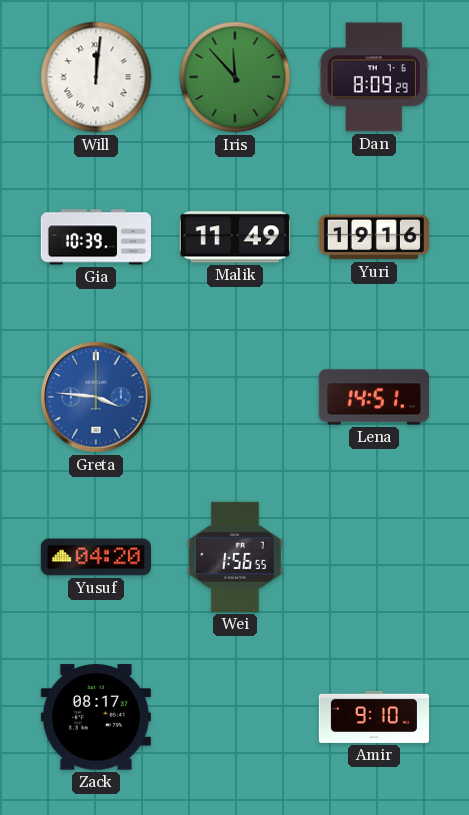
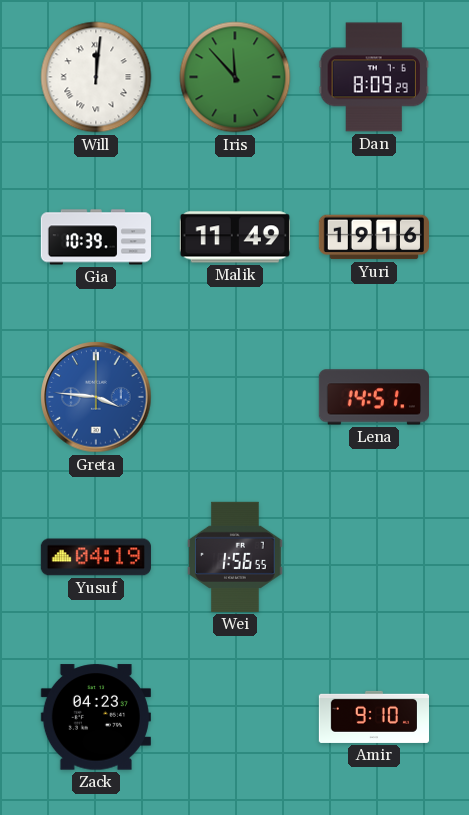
Yusuf: 04:20 -> 04:19
Zack: 08:17 -> 04:23
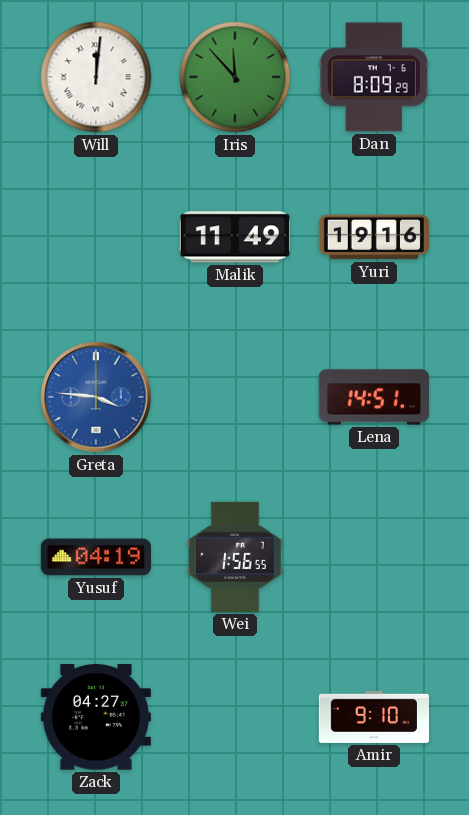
Gia: 10:39 -> none
Zack: 04:23 -> 04:27
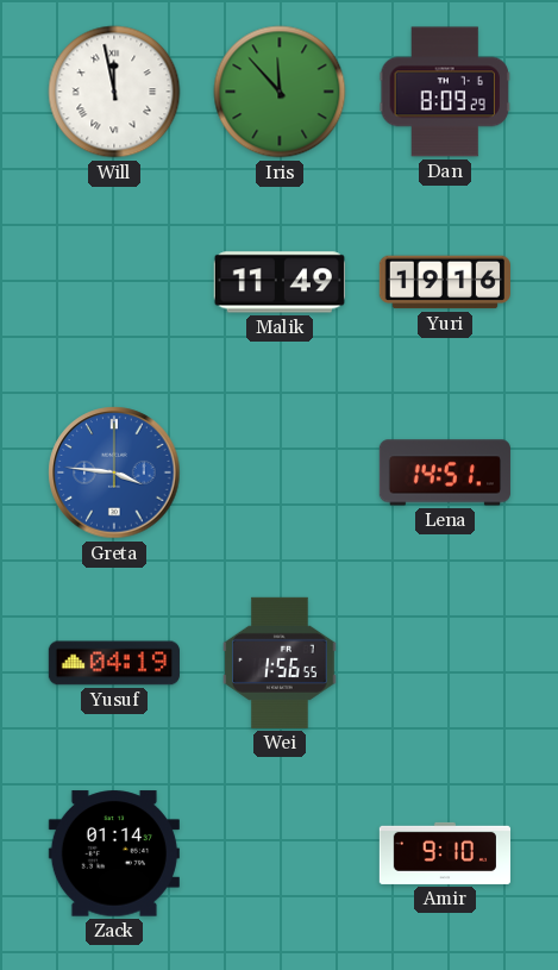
Will: 12:01 -> 11:58
Zack: 04:27 -> 01:14
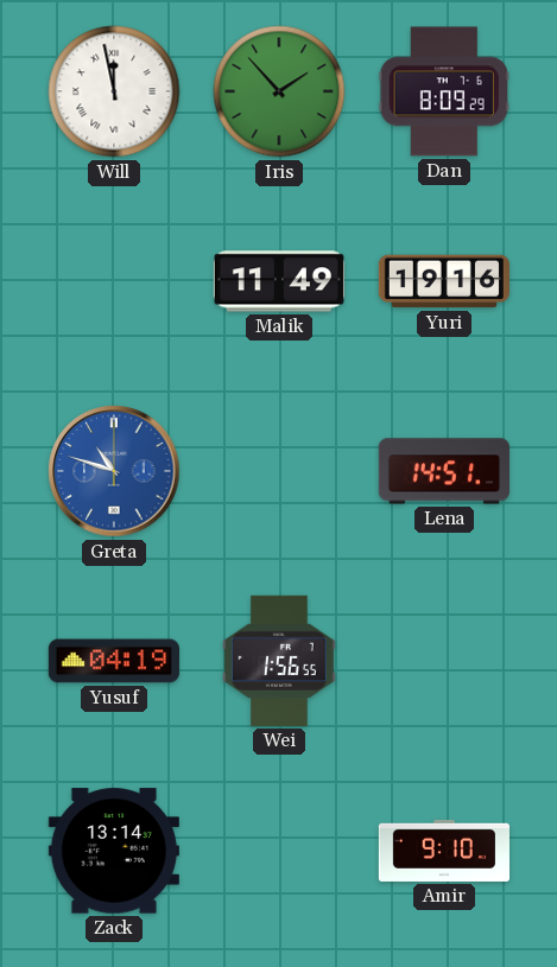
Iris: 11:53 -> 1:53
Greta: 3:46 -> 10:48
Zack: 01:14 -> 13:14
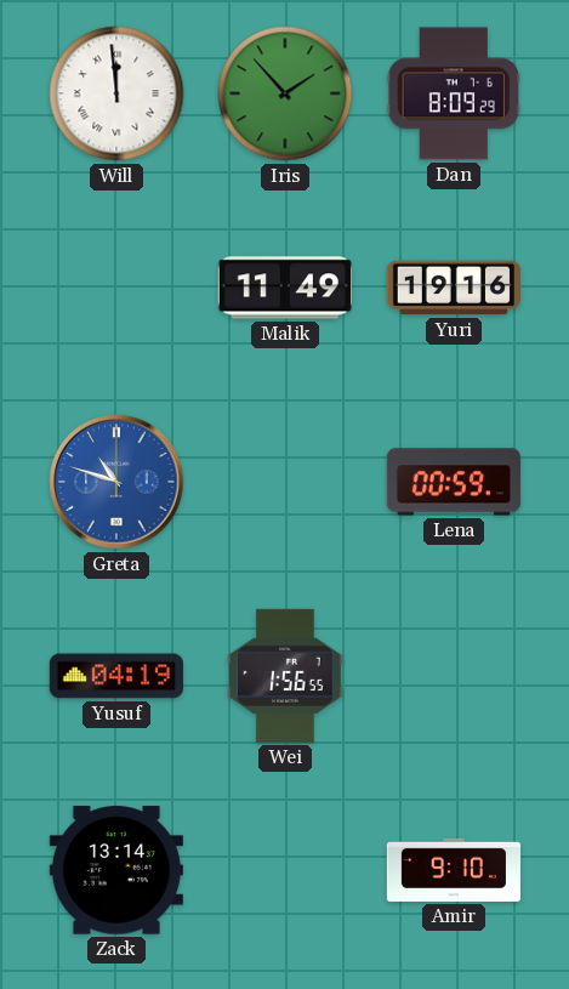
Will: 11:58 -> 11:59
Lena: 14:51 -> 00:59
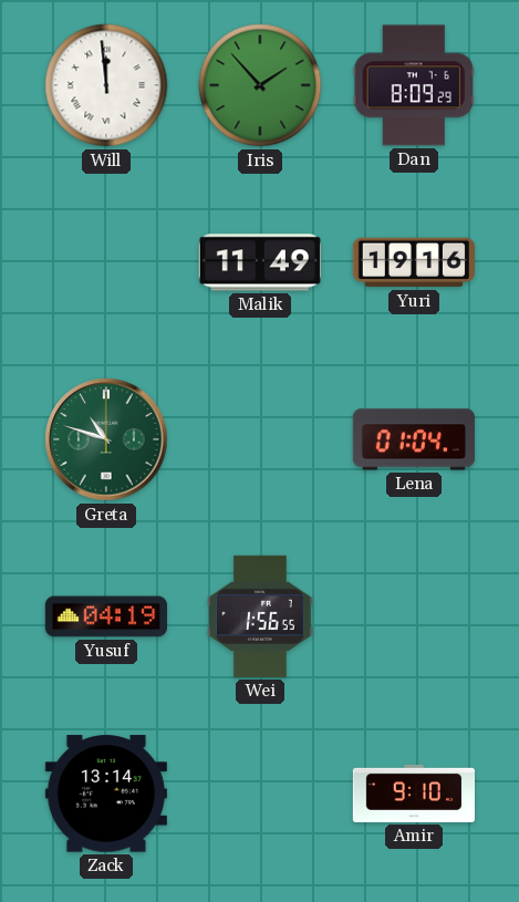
Greta dial: blue -> green
Lena: 00:59 -> 01:04
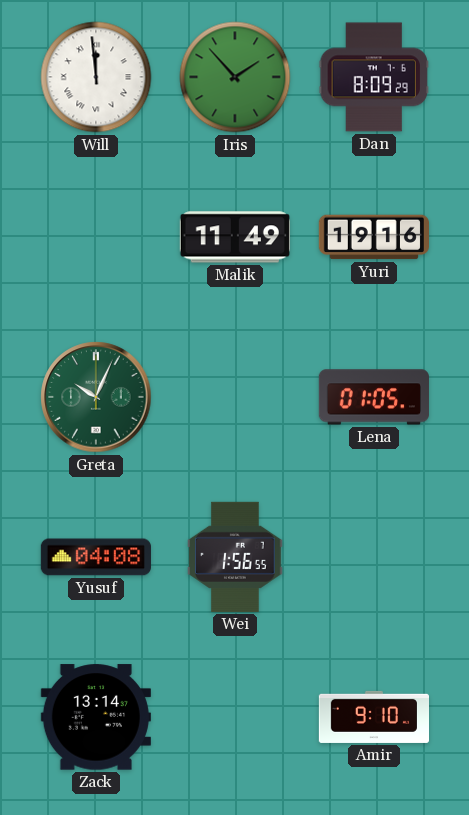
Greta: 10:48 -> 10:04
Lena: 01:04 -> 01:05
Yusuf: 04:19 -> 04:08
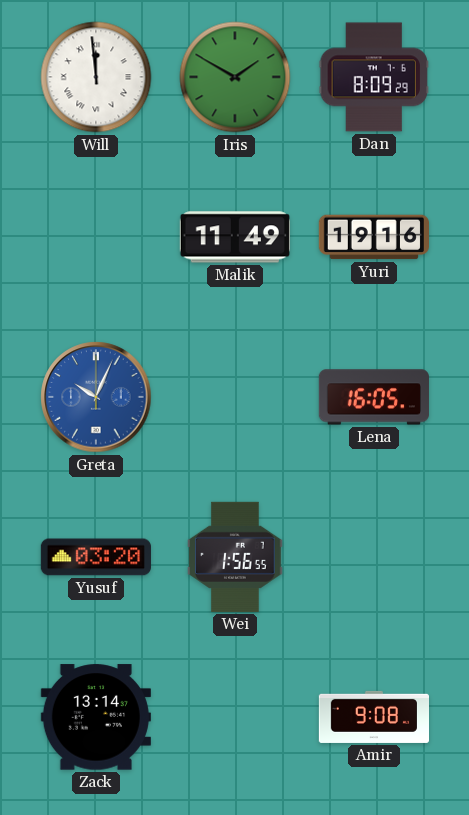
Iris: 1:53 -> 1:50
Greta dial: green -> blue
Lena: 01:05 -> 16:05
Yusuf: 04:08 -> 03:20
Amir: 9:10 -> 9:08
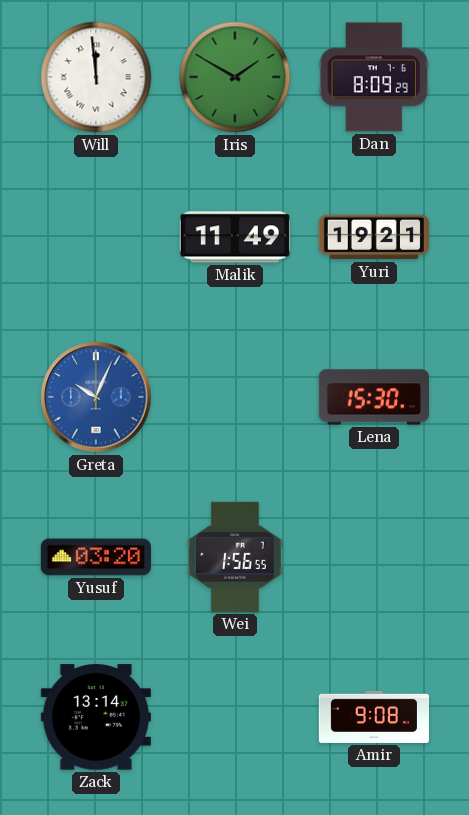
Yuri: 19:16 -> 19:21
Lena: 16:05 -> 15:30
